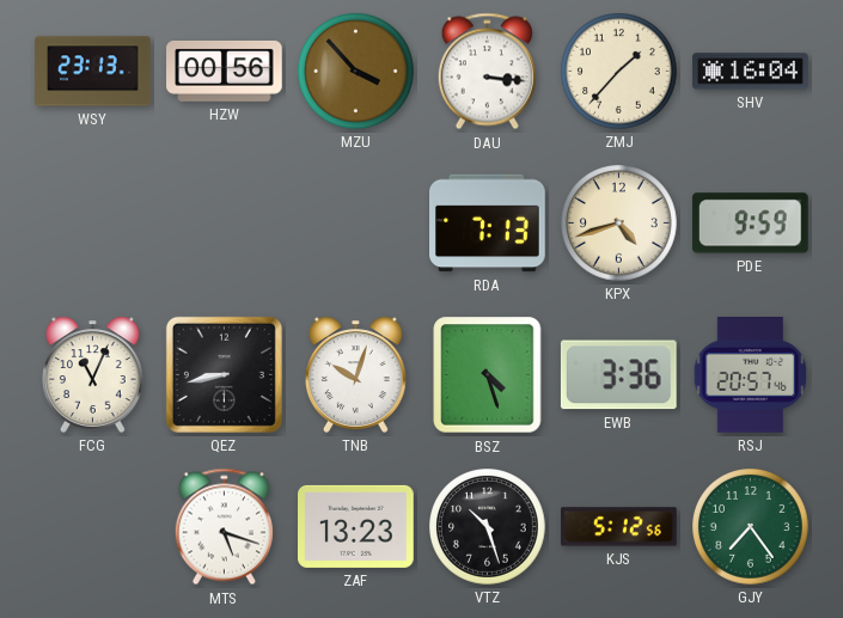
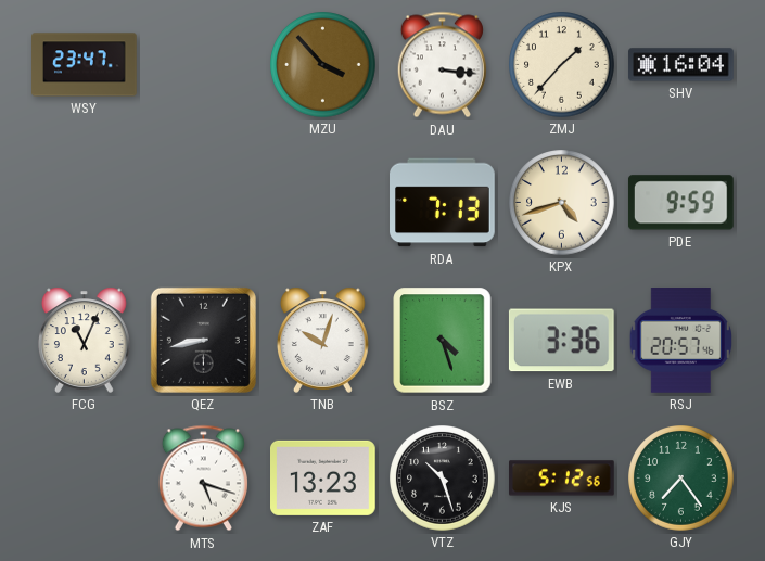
WSY: 23:13 -> 23:47
HZW: 00:56 -> none
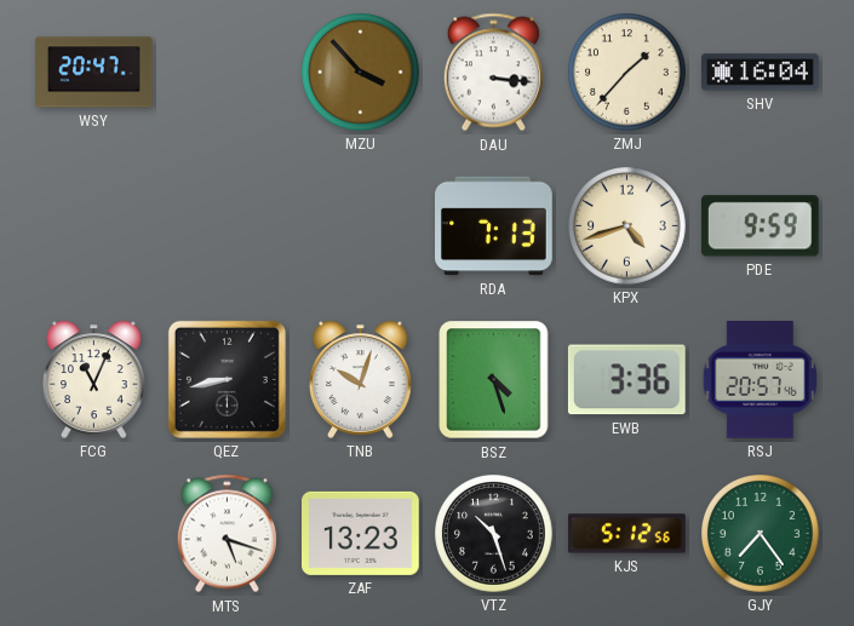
WSY: 23:47 -> 20:47
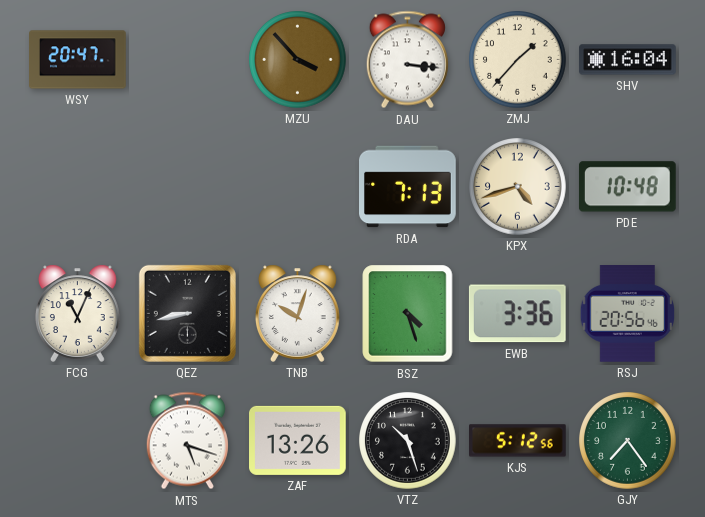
PDE: 9:59 -> 10:48
RSJ: 20:57 -> 20:56
ZAF: 13:23 -> 13:26
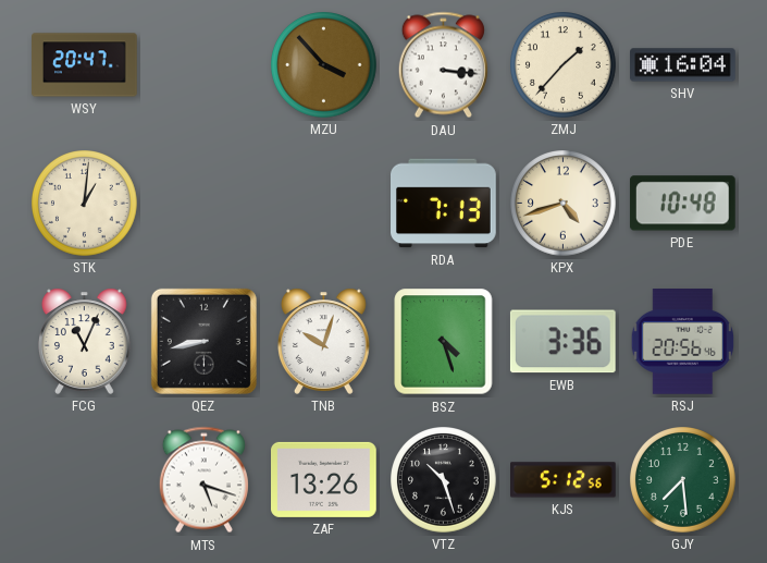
STK: none -> 1:01
GJY: 7:24 -> 7:29
